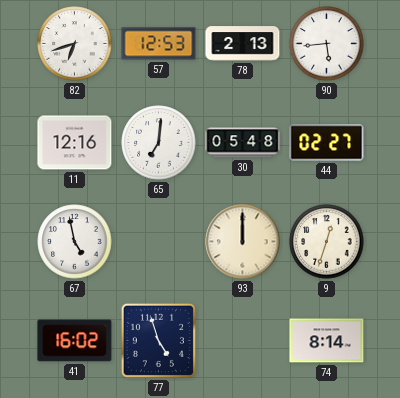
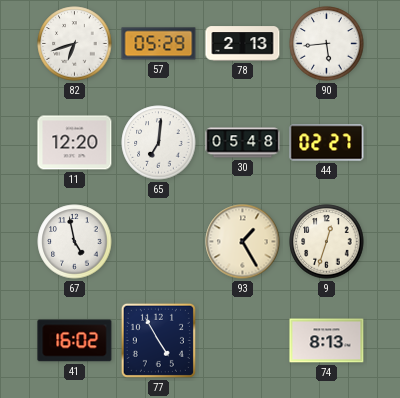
57: 12:53 -> 05:29
11: 12:16 -> 12:20
93: 12:00 -> 1:25
77: 4:57 -> 4:55
74: 8:14 -> 8:13
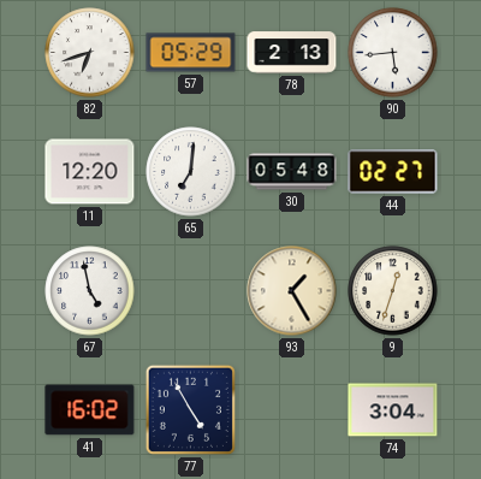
74: 8:13 -> 3:04
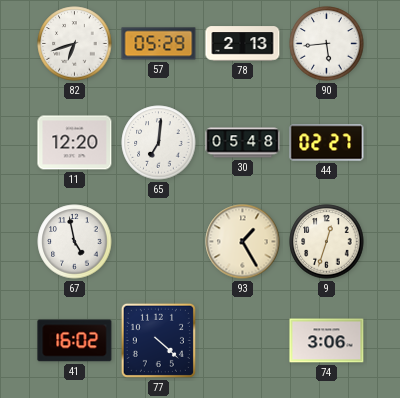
77: 4:55 -> 4:22
74: 3:04 -> 3:06
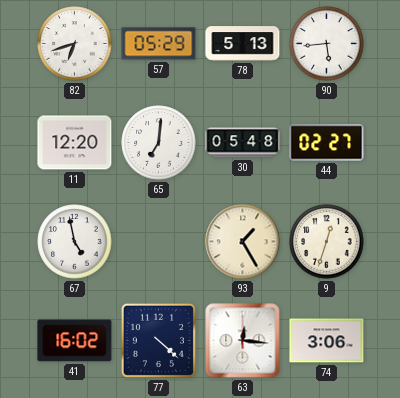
78: 2:13 -> 5:13
63: none -> 12:16
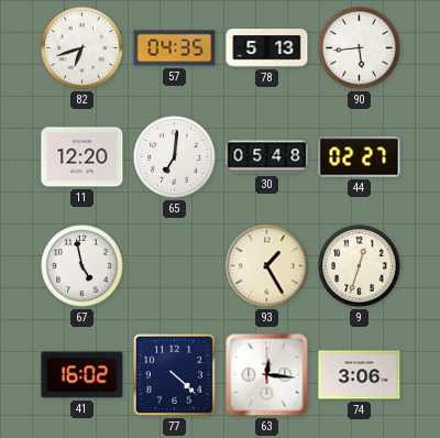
57: 05:29 -> 04:35
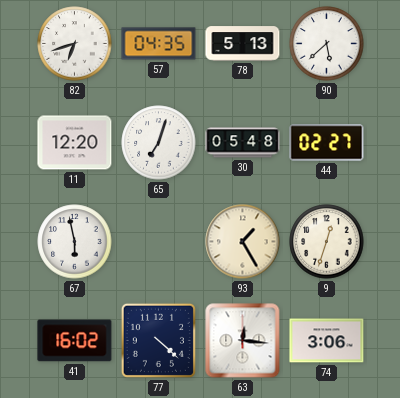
90: 5:44 -> 5:38
65: 7:01 -> 7:03
67: 4:58 -> 5:58
